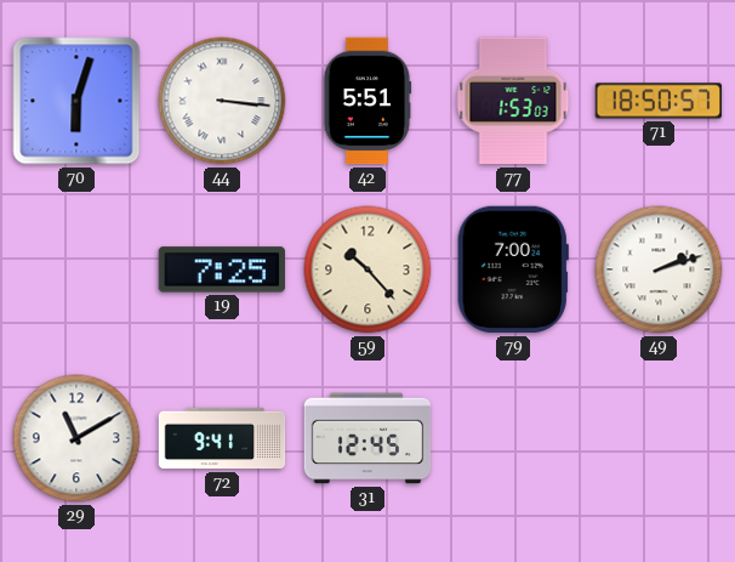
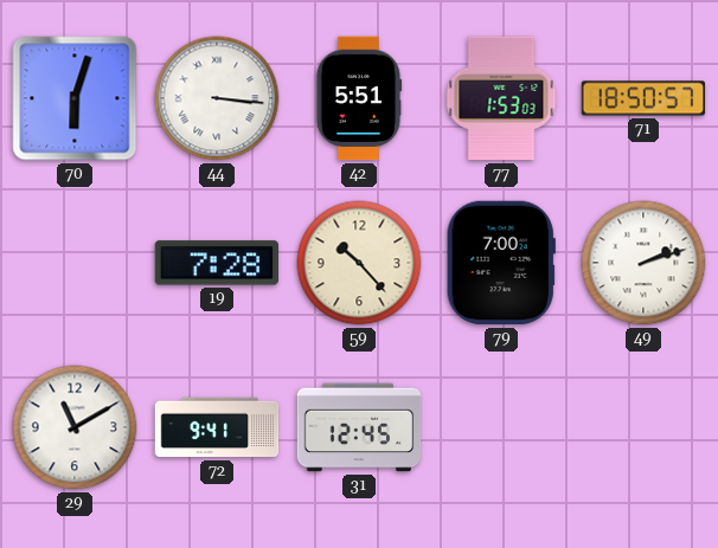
19: 7:25 -> 7:28
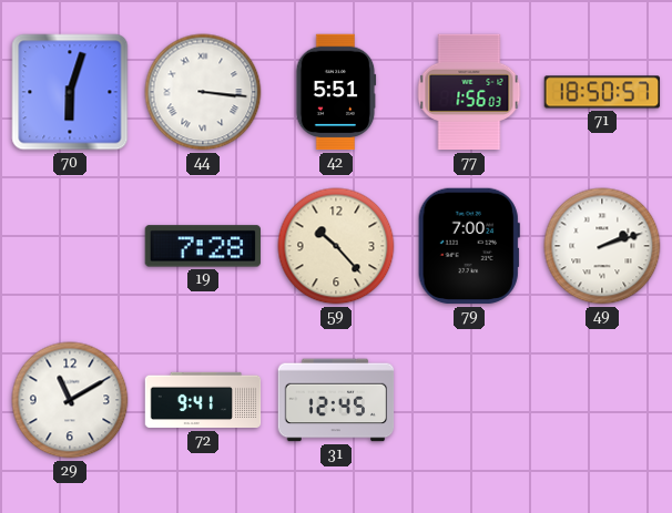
77: 1:53 -> 1:56
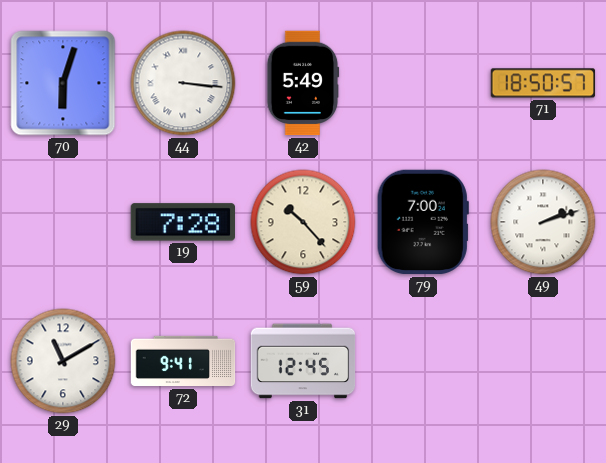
42: 5:51 -> 5:49
77: 1:56 -> none
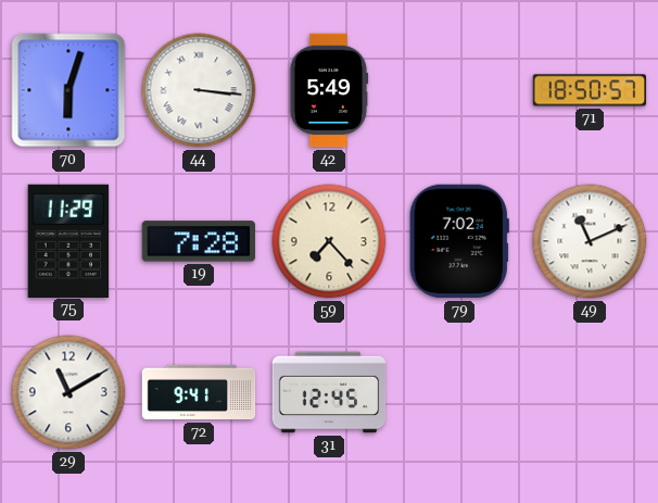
75: none -> 11:29
59: 10:23 -> 7:23
79: 7:00 -> 7:02
49: 2:12 -> 11:11
